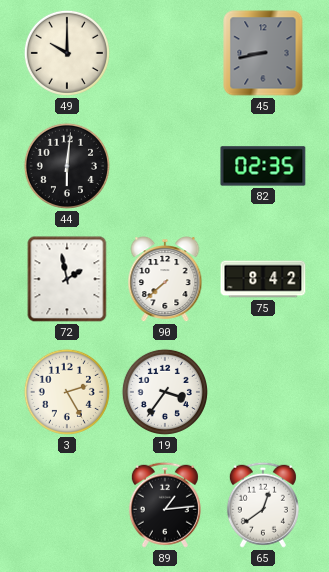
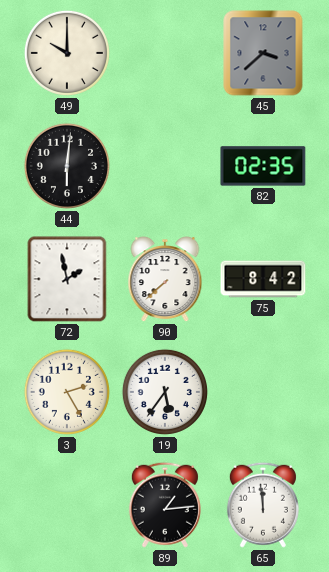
45: 8:43 -> 3:38
19: 3:36 -> 5:36
65: 12:39 -> 11:59
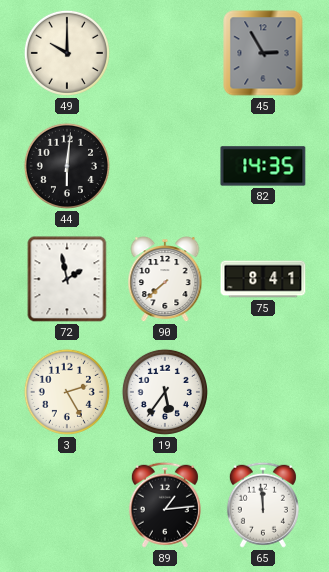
45: 3:38 -> 2:55
82: 02:35 -> 14:35
75: 8:42 -> 8:41
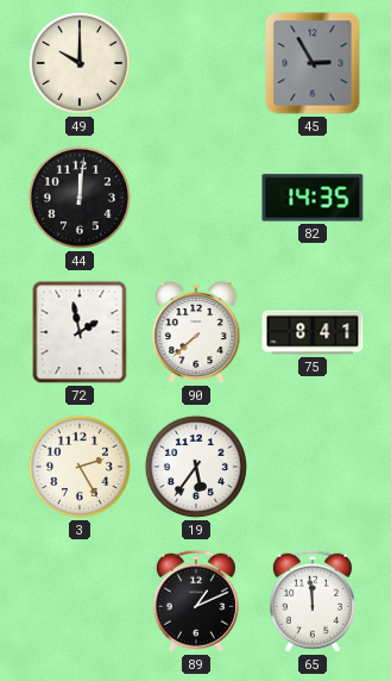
44: 6:01 -> 12:01
89: 1:14 -> 1:11
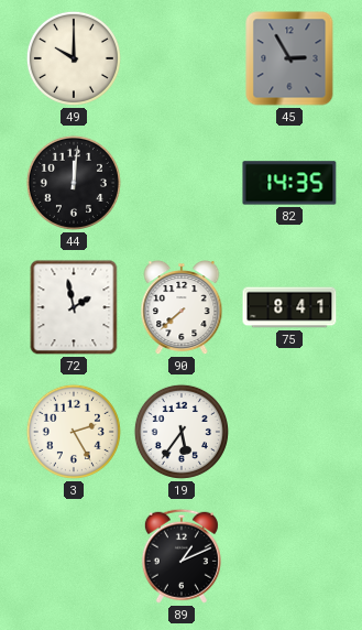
65: 11:59 -> none
